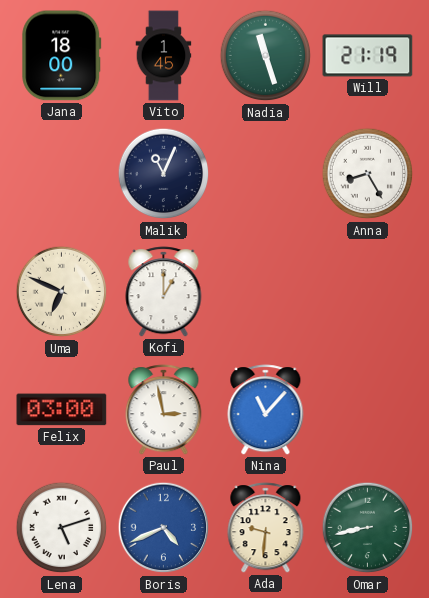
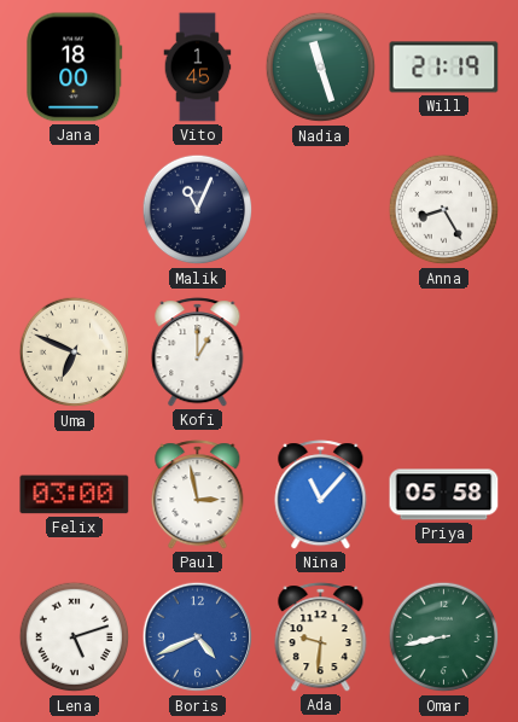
Priya: none -> 05:58
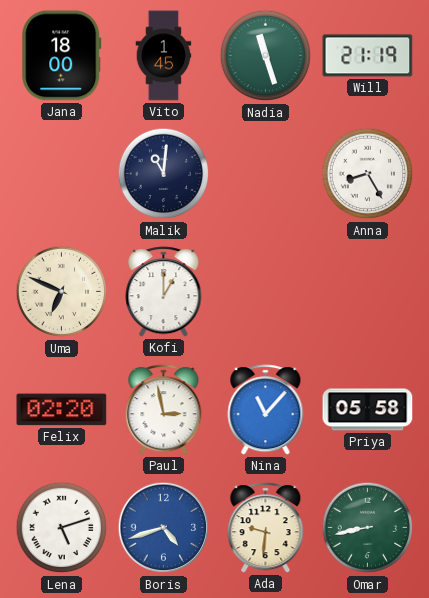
Malik: 11:04 -> 11:01
Felix: 03:00 -> 02:20
Boris: 4:41 -> 4:42
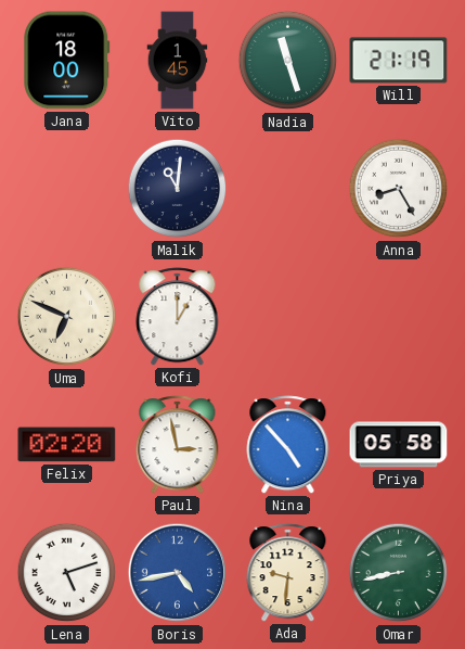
Nina: 11:07 -> 4:53
Boris: 4:42 -> 4:43
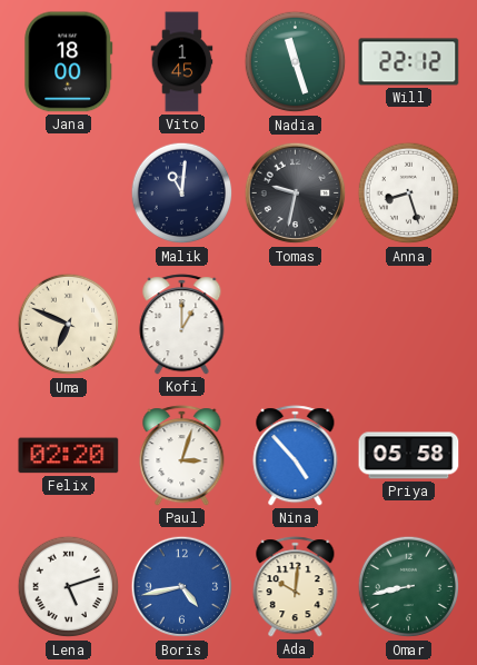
Will: 21:19 -> 22:12
Tomas: none -> 9:32
Anna: 8:25 -> 8:27
Paul: 2:58 -> 3:03
Ada: 9:31 -> 10:01
